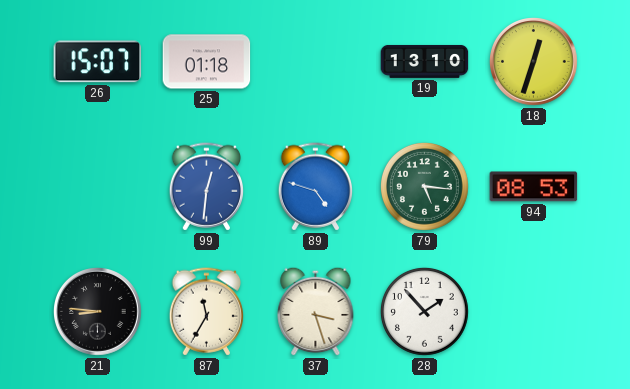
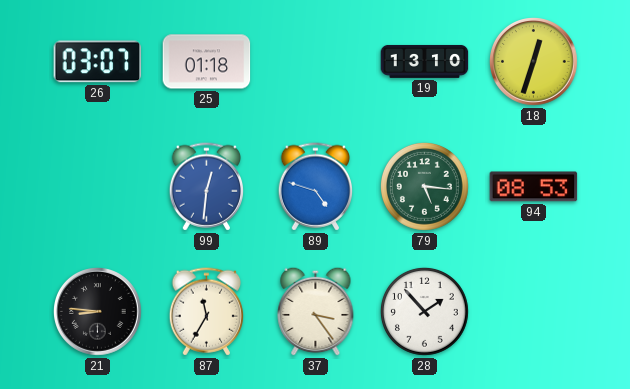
26: 15:07 -> 03:07
37: 3:27 -> 3:24
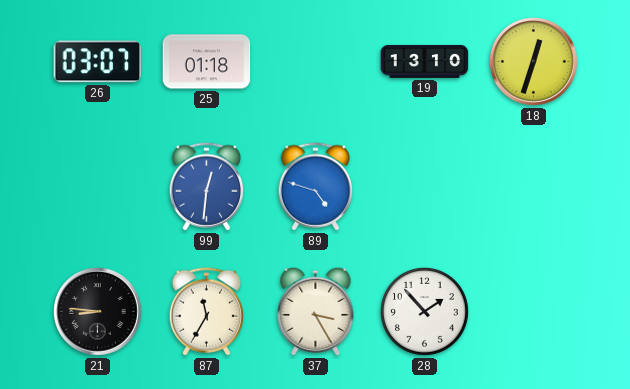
79: 5:16 -> none
94: 08:53 -> none
37: 3:24 -> 3:25
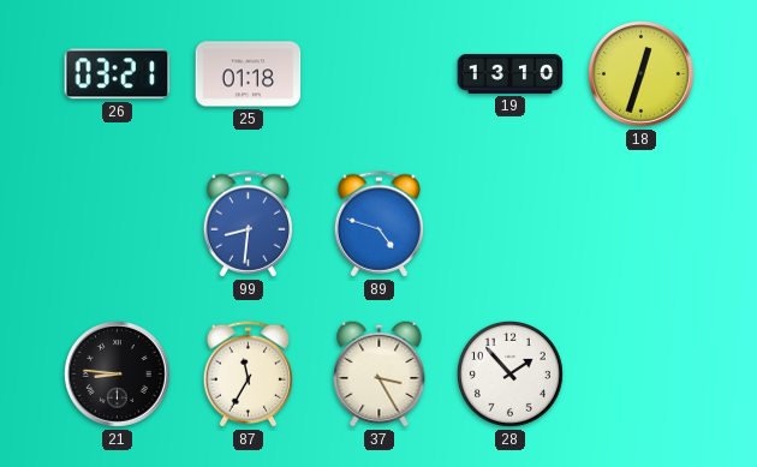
26: 03:07 -> 03:21
99: 12:31 -> 8:31
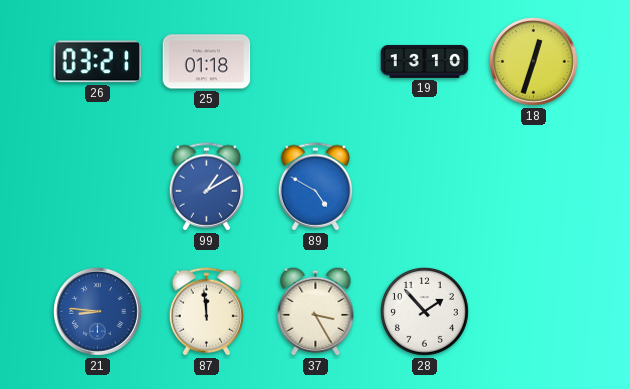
99: 8:31 -> 1:10
89: 4:48 -> 4:50
21 dial: black -> blue
87: 11:35 -> 11:59
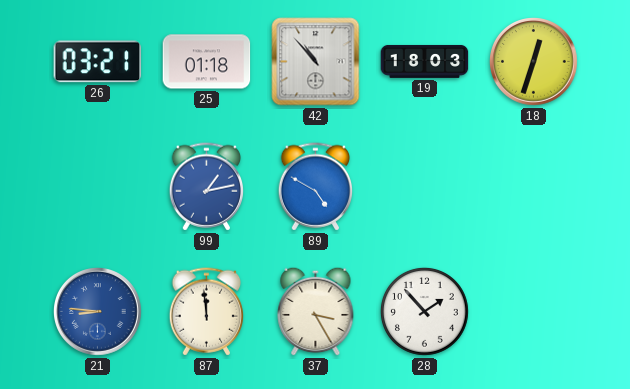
42: none -> 10:53
19: 13:10 -> 18:03
99: 1:10 -> 1:13
